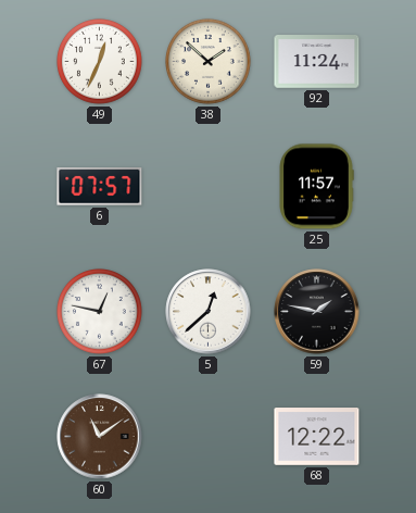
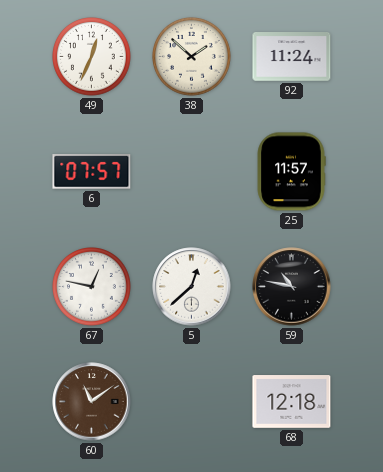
59: 1:47 -> 10:47
68: 12:22 -> 12:18
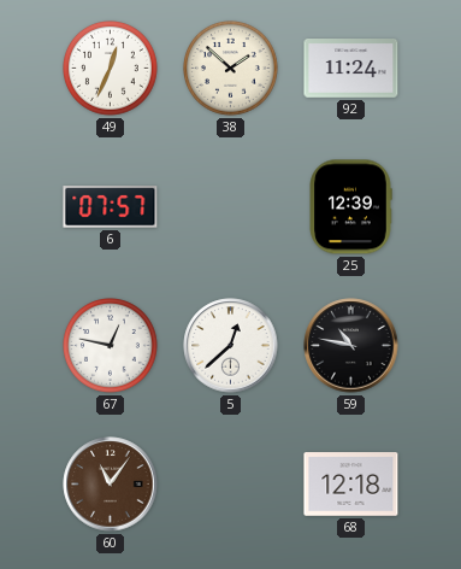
25: 11:57 -> 12:39
60: 11:09 -> 11:06
